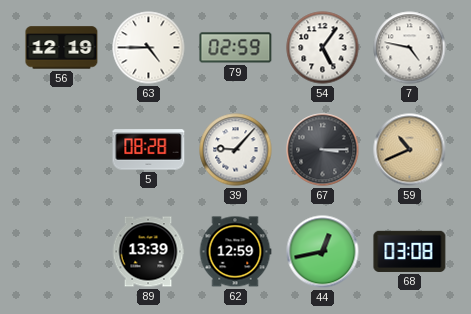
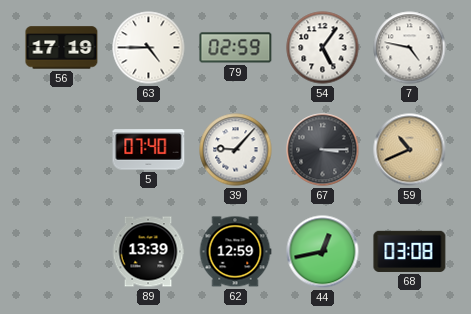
56: 12:19 -> 17:19
5: 08:28 -> 07:40
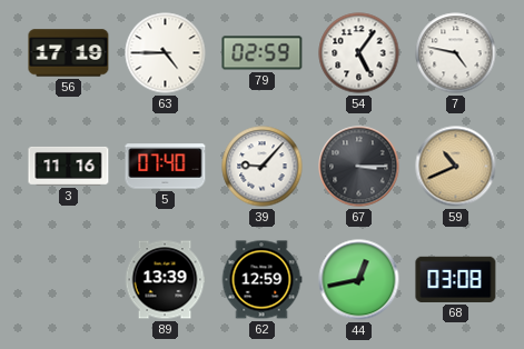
3: none -> 11:16
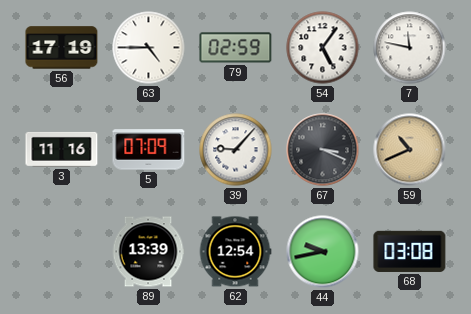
7: 4:47 -> 11:47
5: 07:40 -> 07:09
67: 3:15 -> 3:19
62: 12:59 -> 12:54
44: 12:43 -> 9:43
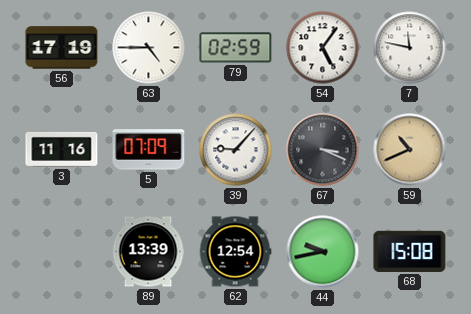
68: 03:08 -> 15:08
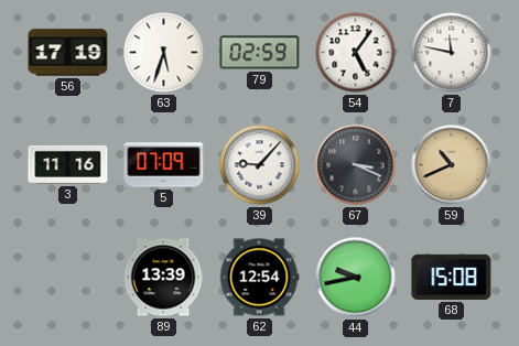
63: 4:45 -> 5:33
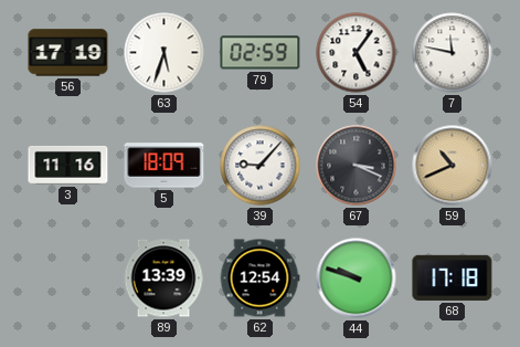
5: 07:09 -> 18:09
44: 9:43 -> 9:48
68: 15:08 -> 17:18
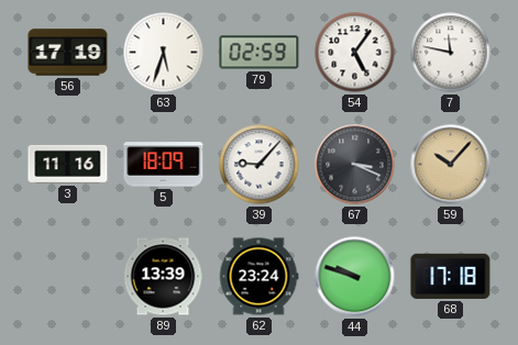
59: 10:41 -> 10:07
62: 12:54 -> 23:24
